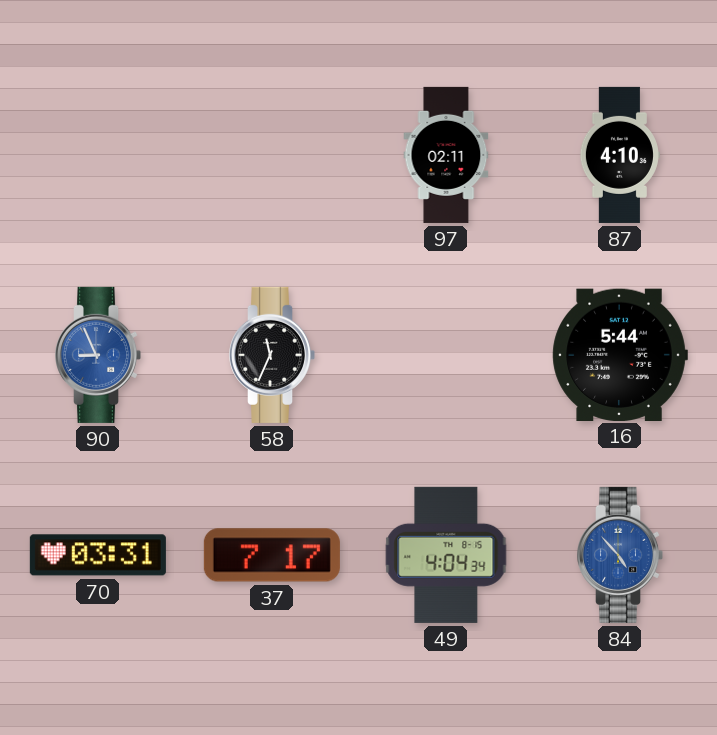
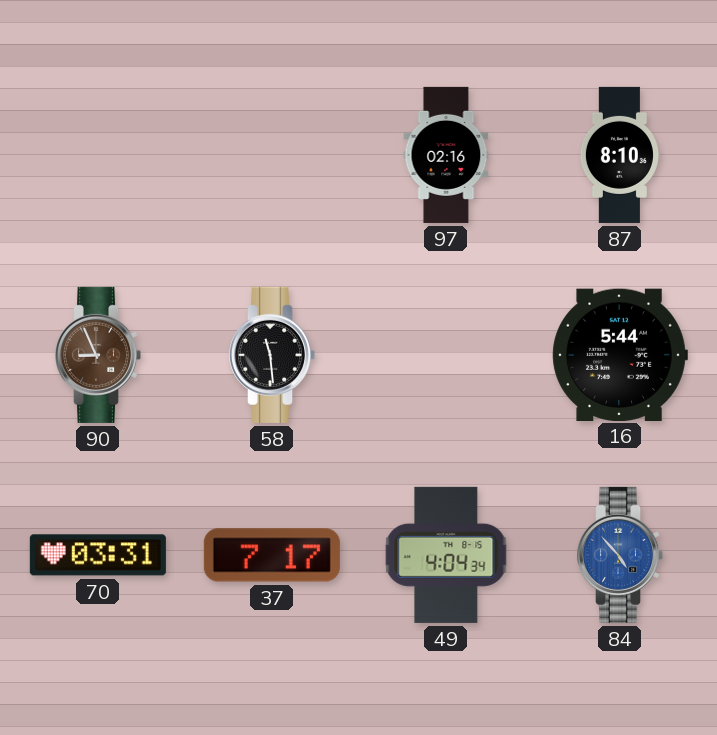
97: 02:11 -> 02:16
87: 4:10 -> 8:10
90 dial: blue -> brown
58: 11:34 -> 11:29
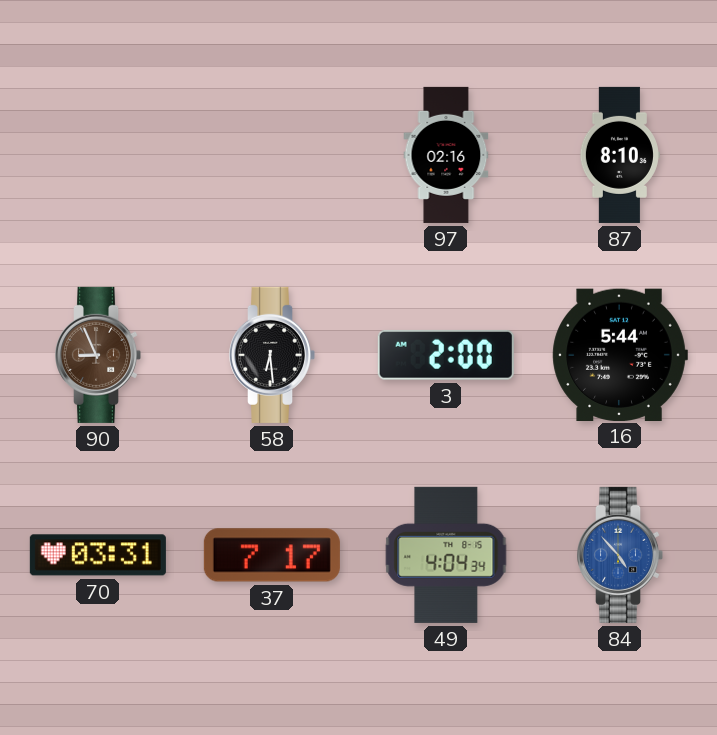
58: 11:29 -> 6:29
3: none -> 2:00
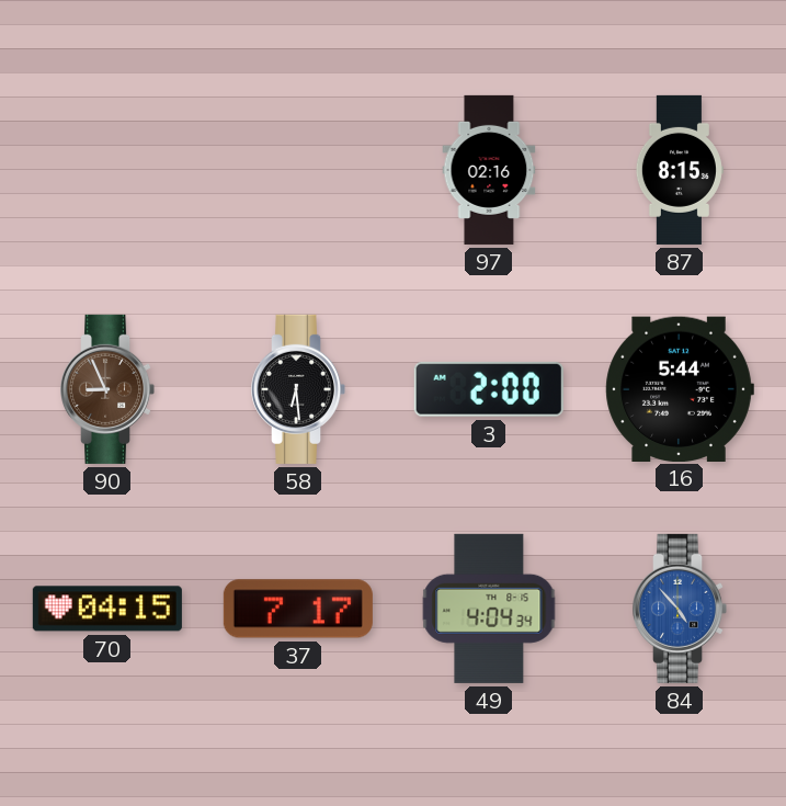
87: 8:10 -> 8:15
70: 03:31 -> 04:15
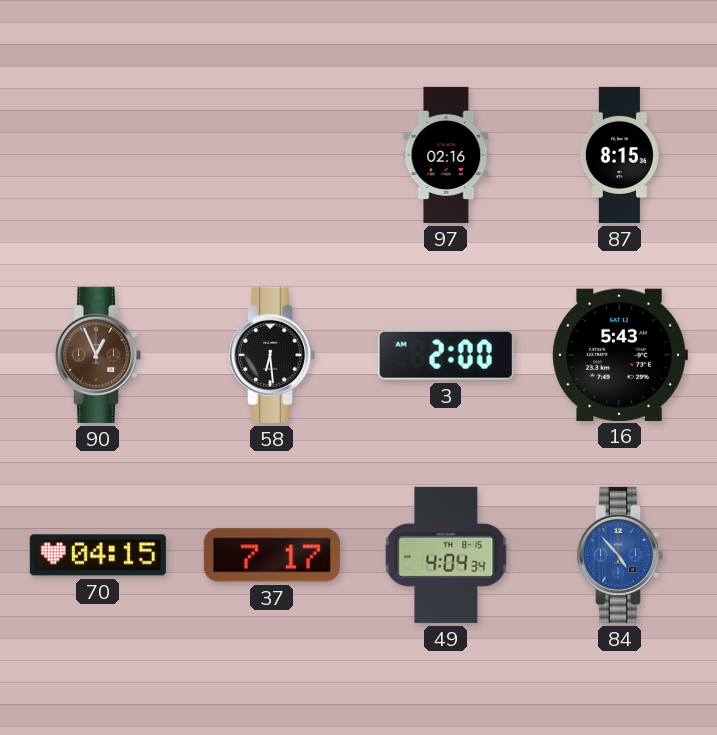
90: 8:56 -> 12:56
16: 5:44 -> 5:43
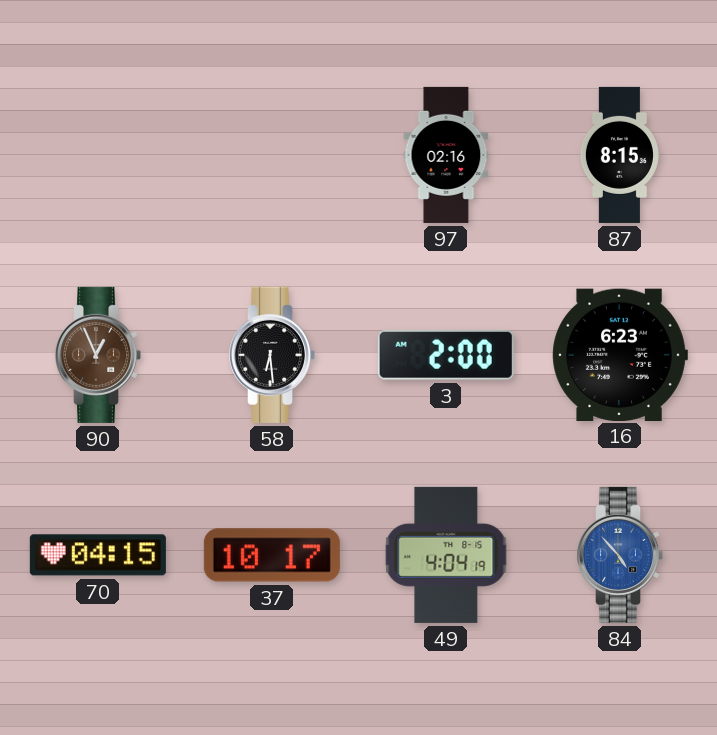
16: 5:43 -> 6:23
37: 7:17 -> 10:17
49: 4:04:34 -> 4:04:19
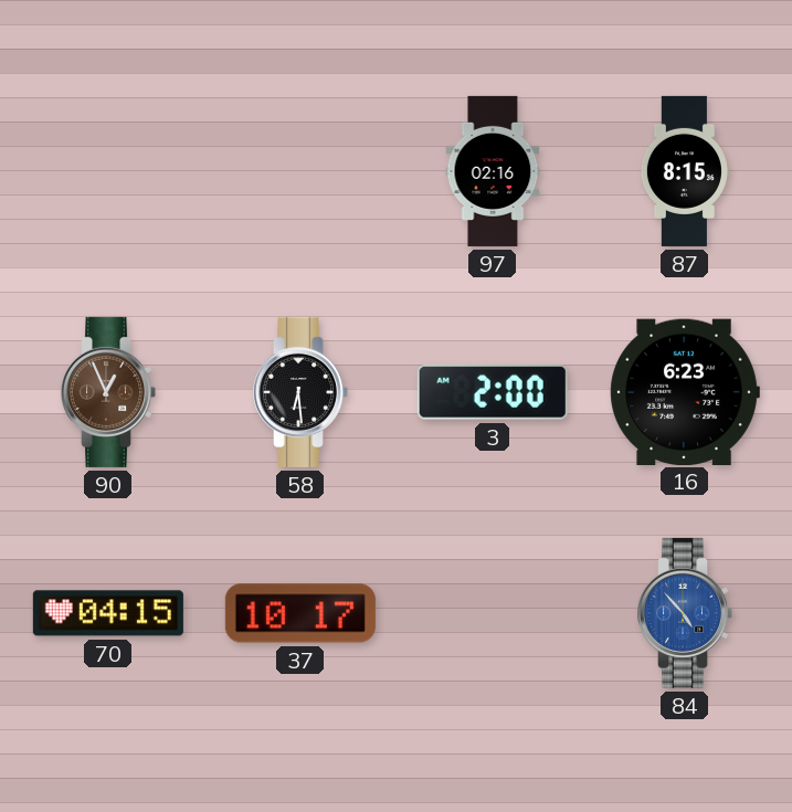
49: 4:04 -> none
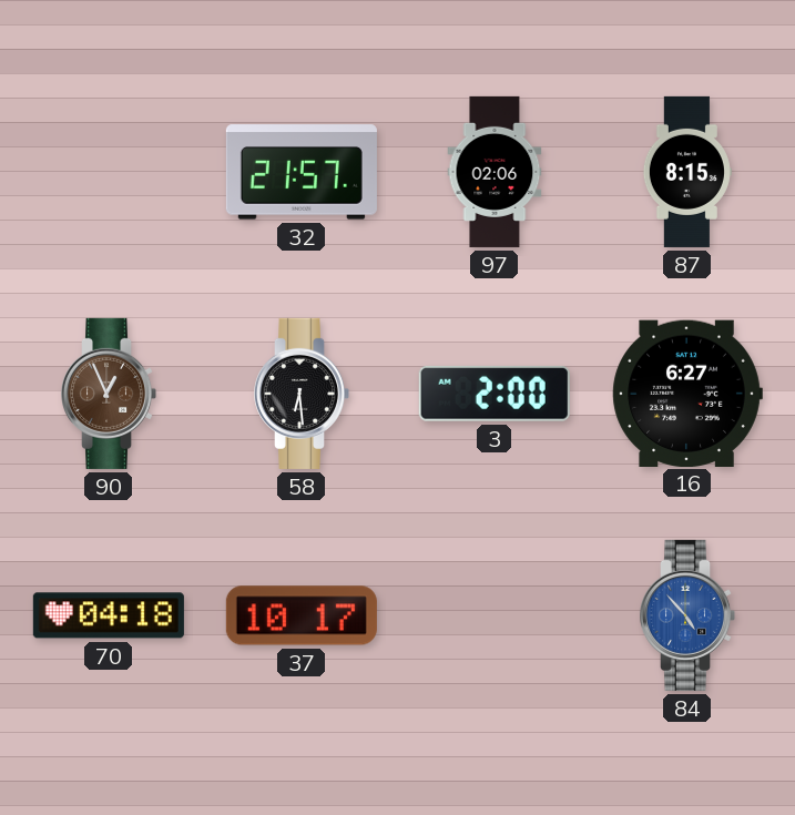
32: none -> 21:57
97: 02:16 -> 02:06
16: 6:23 -> 6:27
70: 04:15 -> 04:18
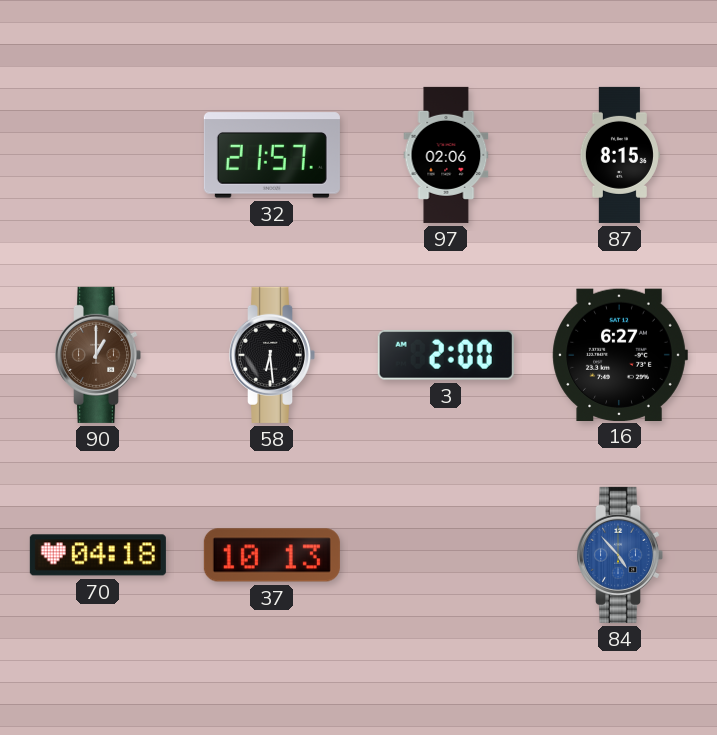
90: 12:56 -> 1:00
37: 10:17 -> 10:13
